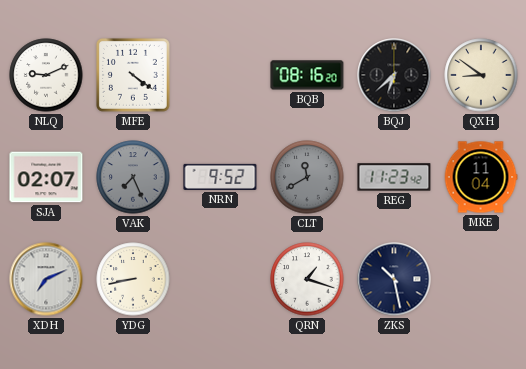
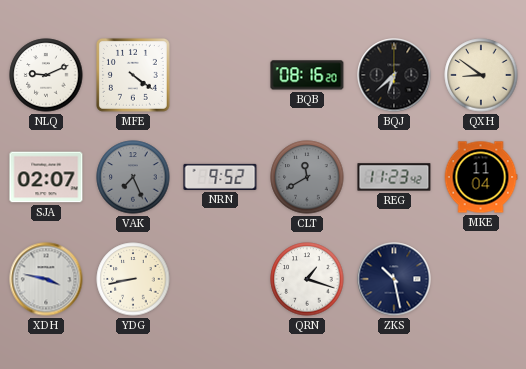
XDH: 7:11 -> 3:47
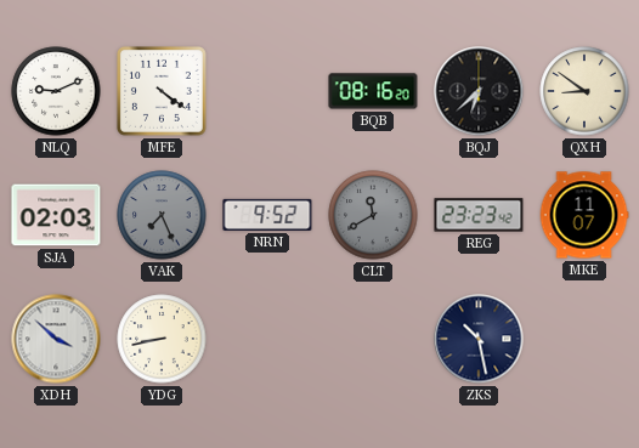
SJA: 02:07 -> 02:03
REG: 11:23 -> 23:23
MKE: 11:04 -> 11:07
XDH: 3:47 -> 3:52
QRN: 1:18 -> none
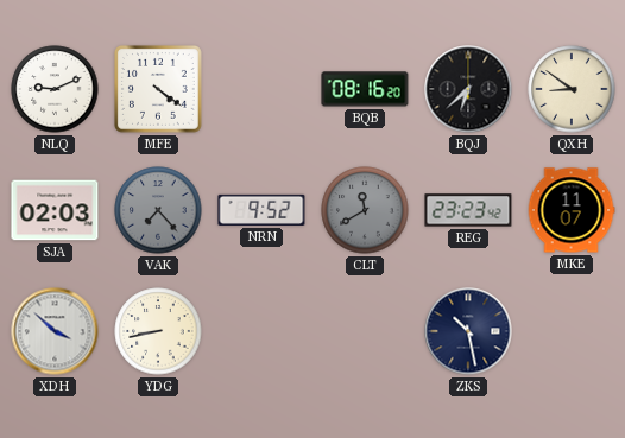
VAK: 7:26 -> 7:23
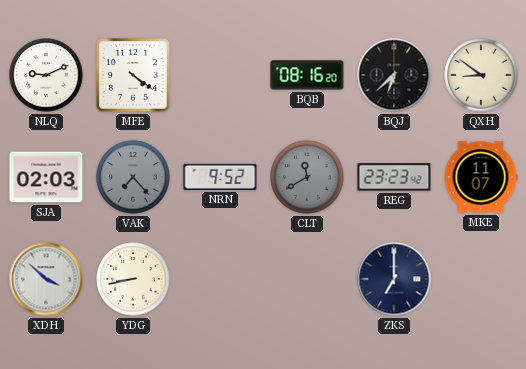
ZKS: 10:28 -> 7:00
